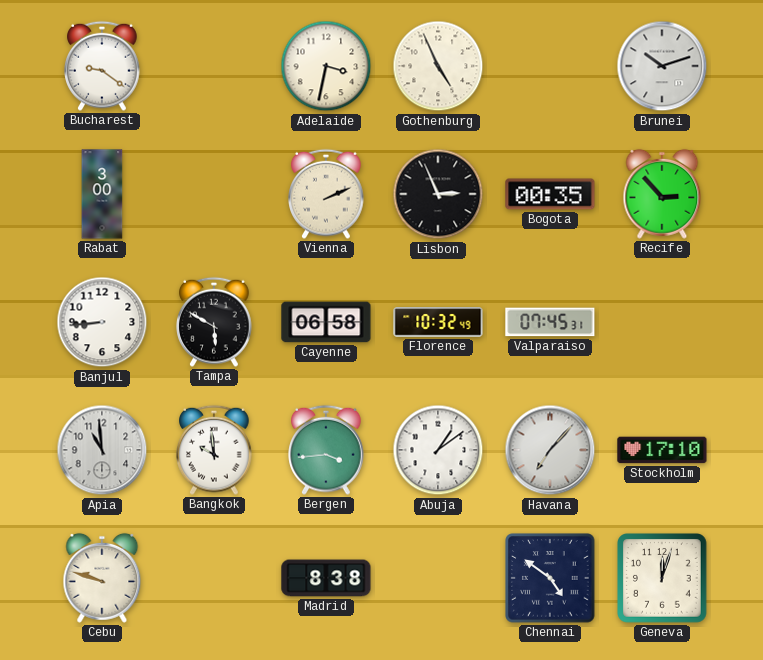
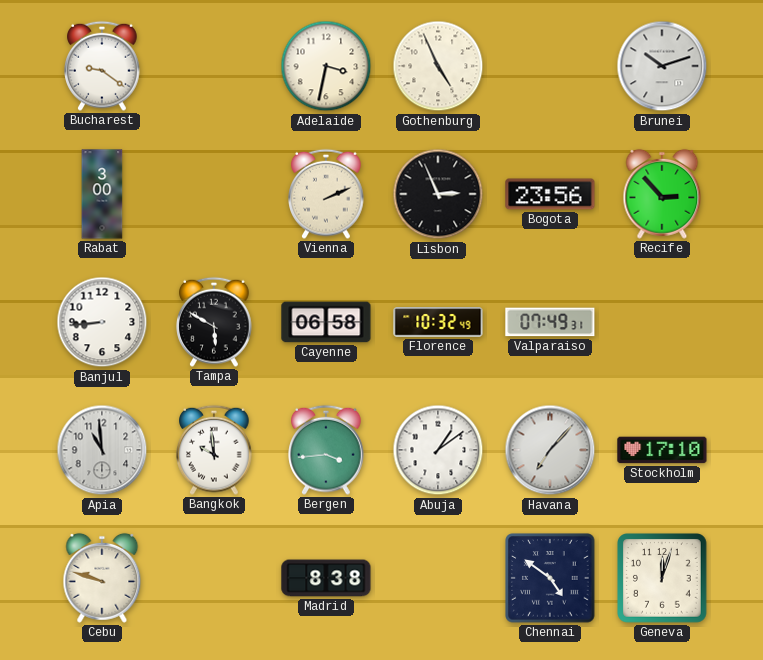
Bogota: 00:35 -> 23:56
Valparaiso: 07:45 -> 07:49
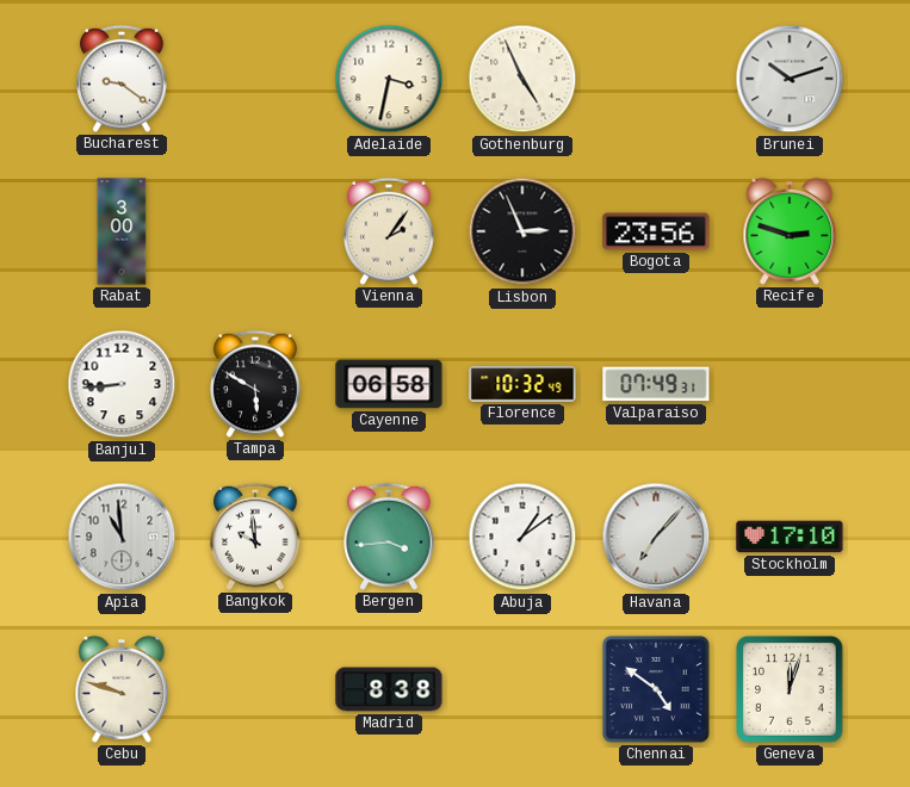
Vienna: 2:11 -> 2:06
Recife: 2:53 -> 2:48
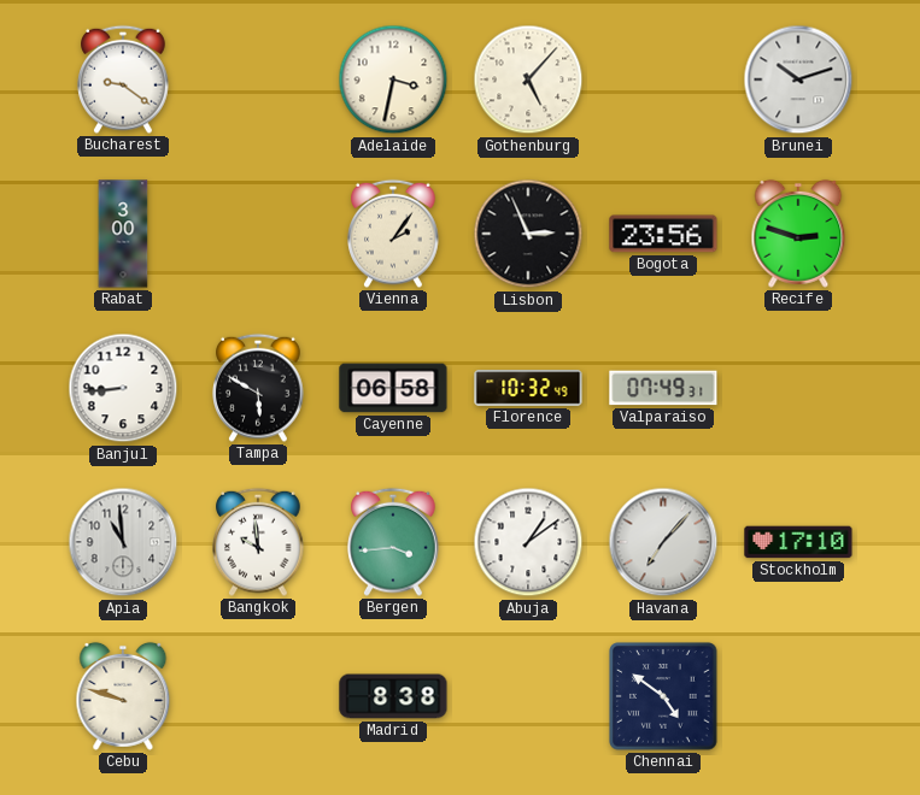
Gothenburg: 4:56 -> 5:07
Geneva: 12:03 -> none
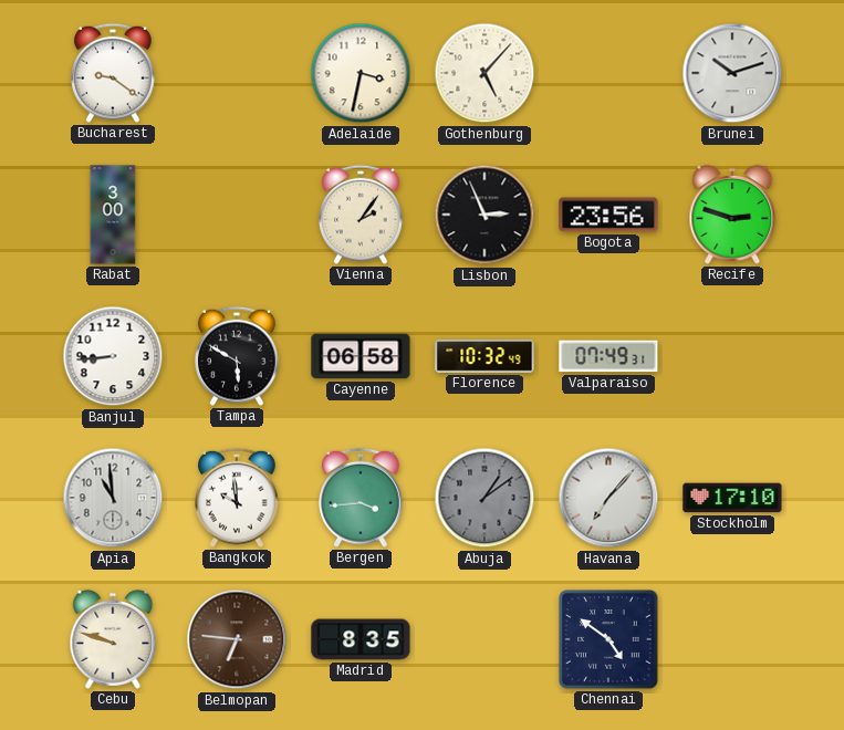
Abuja dial: white -> grey
Belmopan: none -> 6:46
Madrid: 8:38 -> 8:35
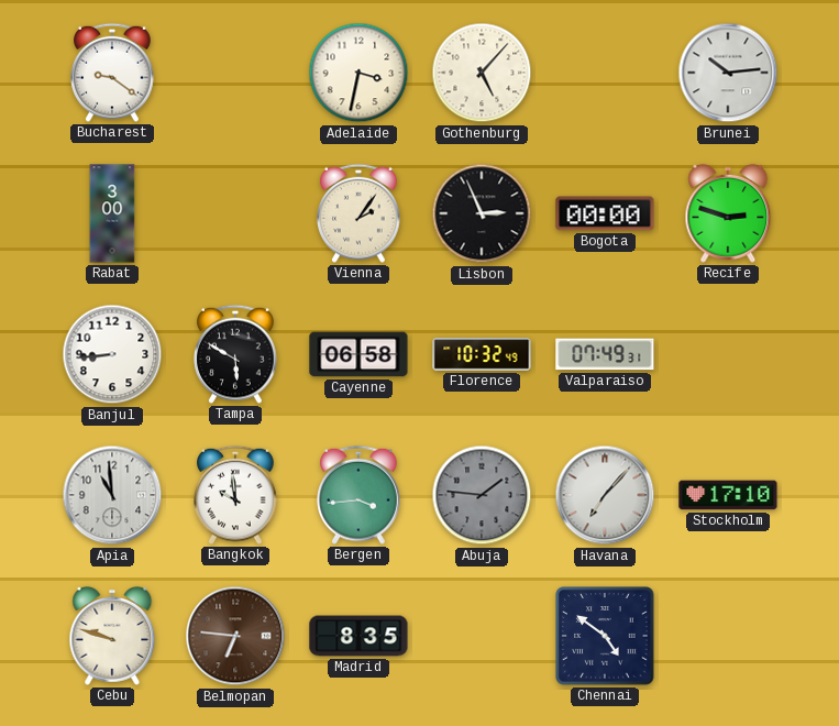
Brunei: 10:12 -> 10:14
Bogota: 23:56 -> 00:00
Abuja: 1:09 -> 1:46
